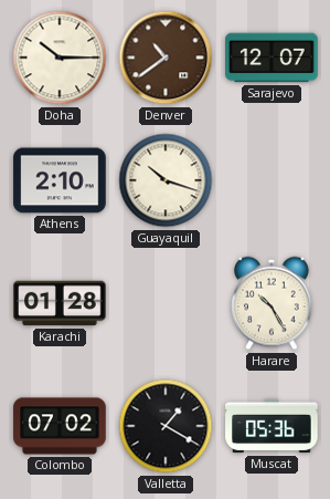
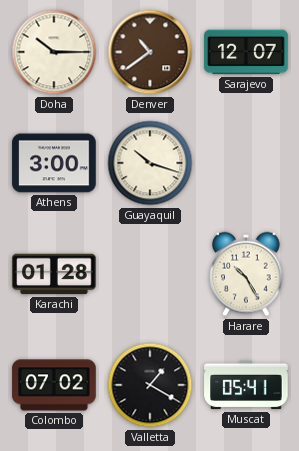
Athens: 2:10 -> 3:00
Muscat: 05:36 -> 05:41
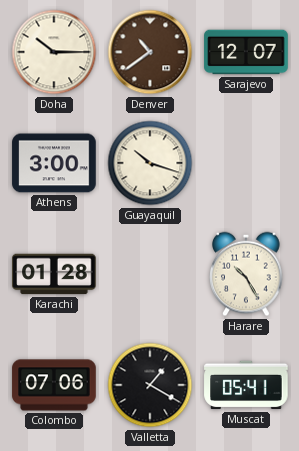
Colombo: 07:02 -> 07:06
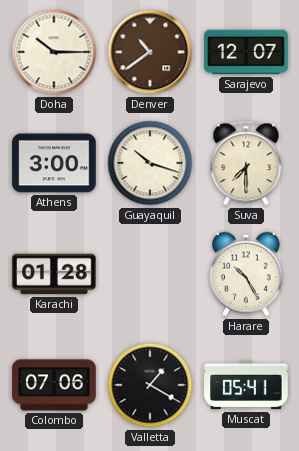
Suva: none -> 7:30
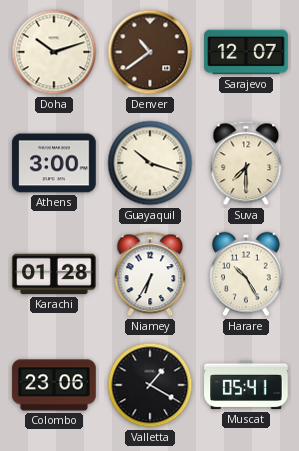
Doha: 10:15 -> 10:12
Niamey: none -> 6:35
Colombo: 07:06 -> 23:06
